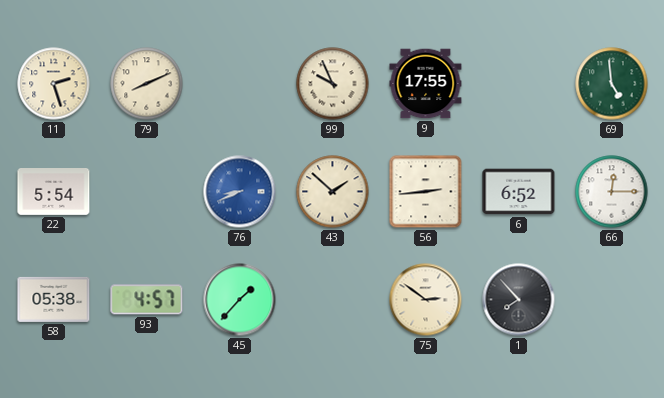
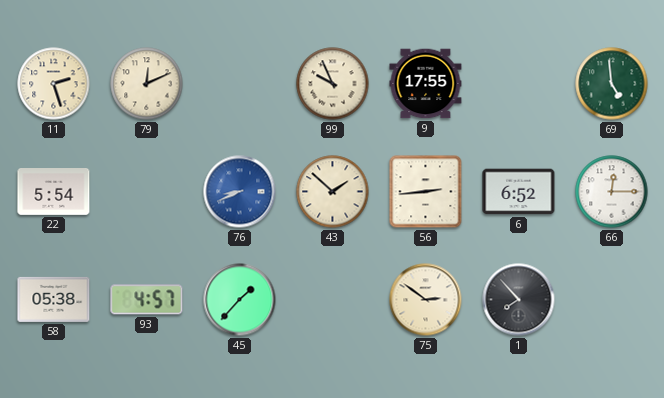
79: 8:11 -> 12:11
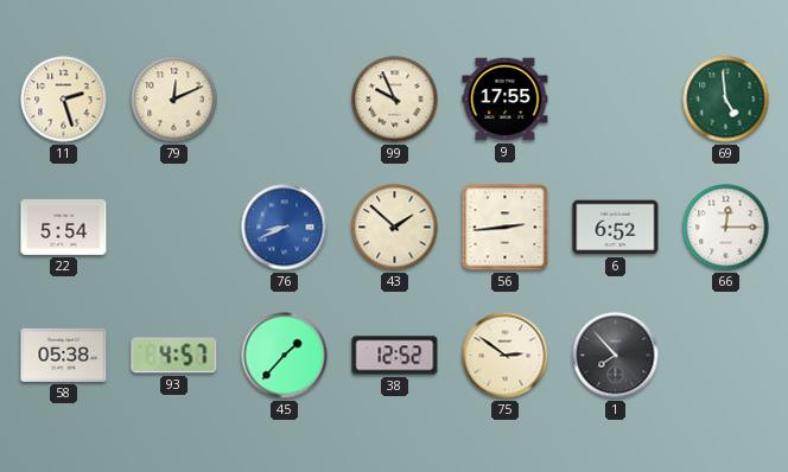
38: none -> 12:52
